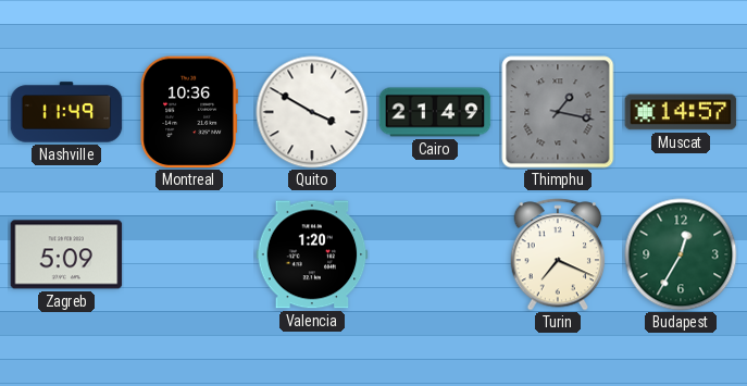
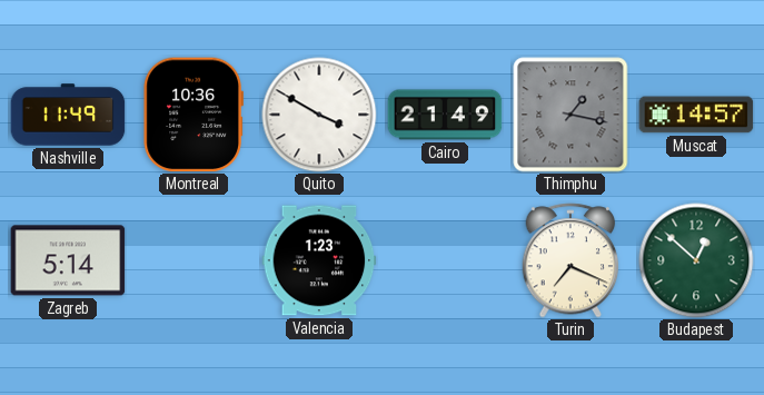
Zagreb: 5:09 -> 5:14
Valencia: 1:20 -> 1:23
Budapest: 12:35 -> 12:52
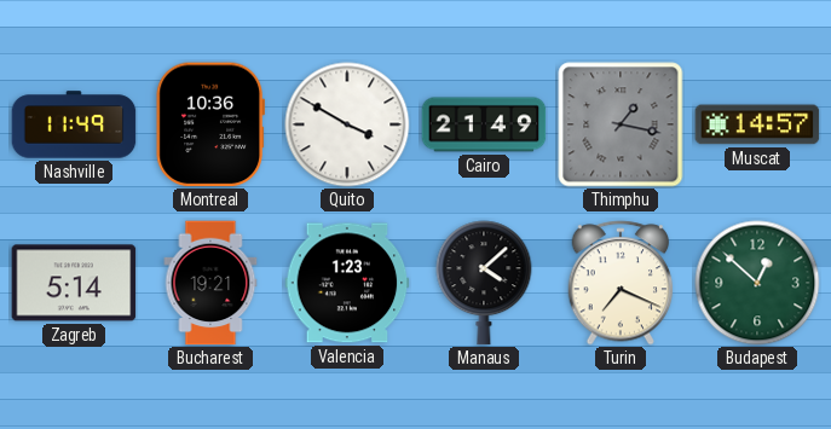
Bucharest: none -> 19:21
Manaus: none -> 4:08
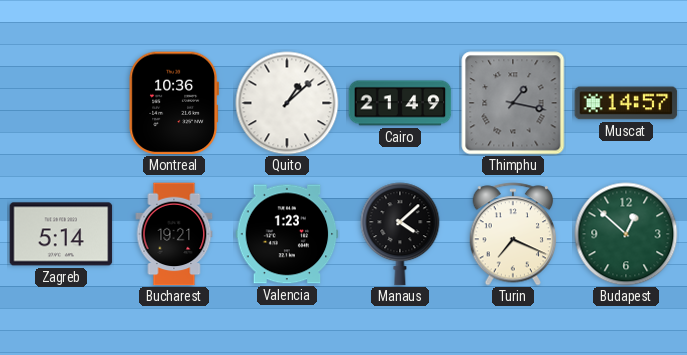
Nashville: 11:49 -> none
Quito: 3:50 -> 1:08
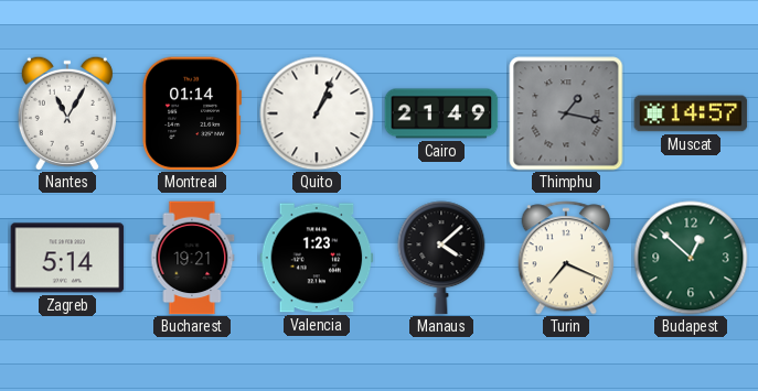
Nantes: none -> 11:05
Montreal: 10:36 -> 01:14
Quito: 1:08 -> 1:04
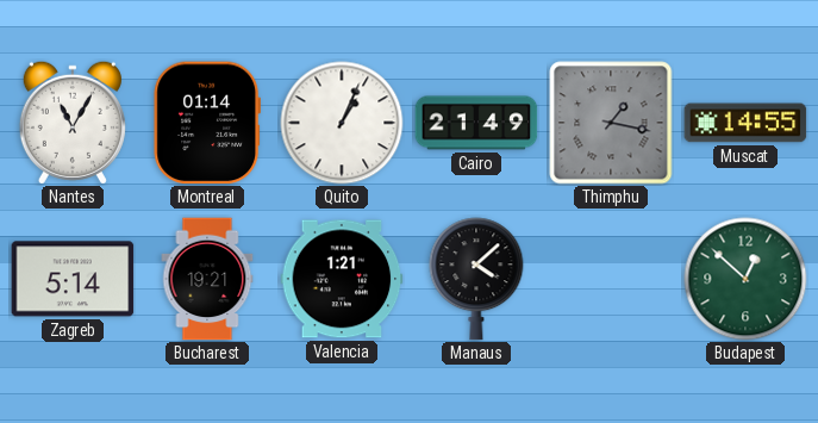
Muscat: 14:57 -> 14:55
Valencia: 1:23 -> 1:21
Turin: 7:19 -> none
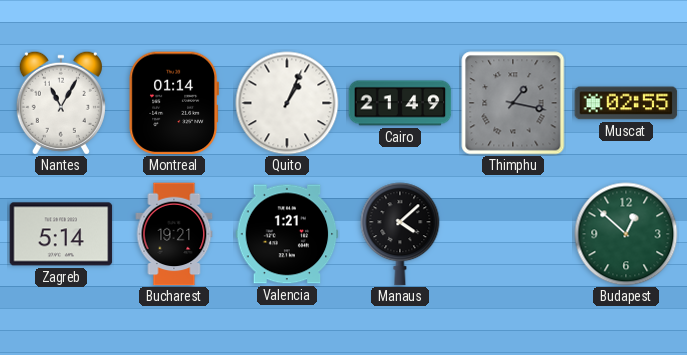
Muscat: 14:55 -> 02:55
